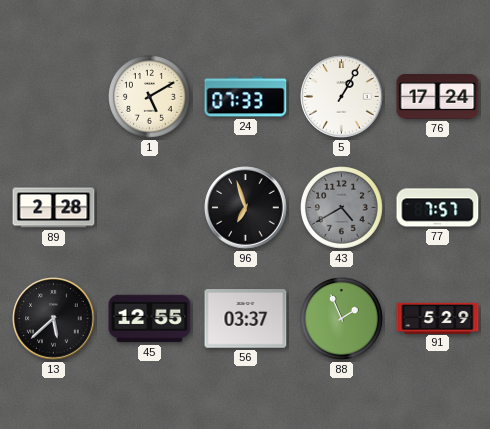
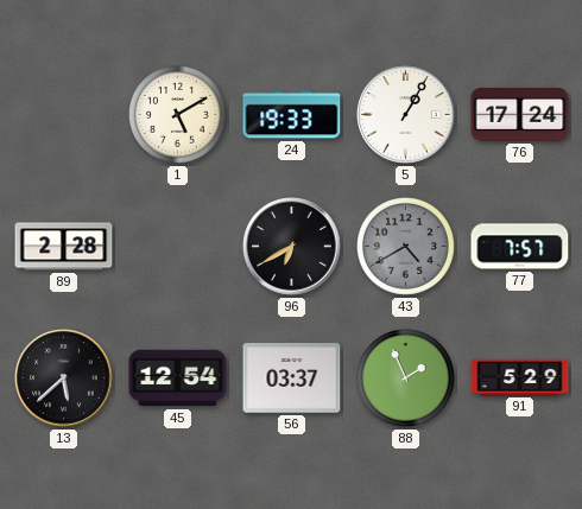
24: 07:33 -> 19:33
96: 6:57 -> 6:40
45: 12:55 -> 12:54
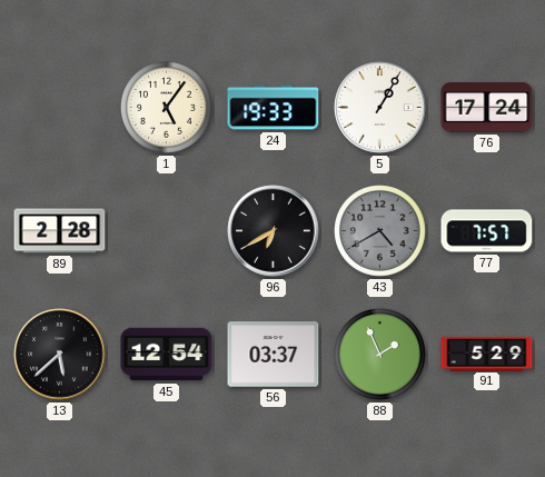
1: 5:10 -> 5:06
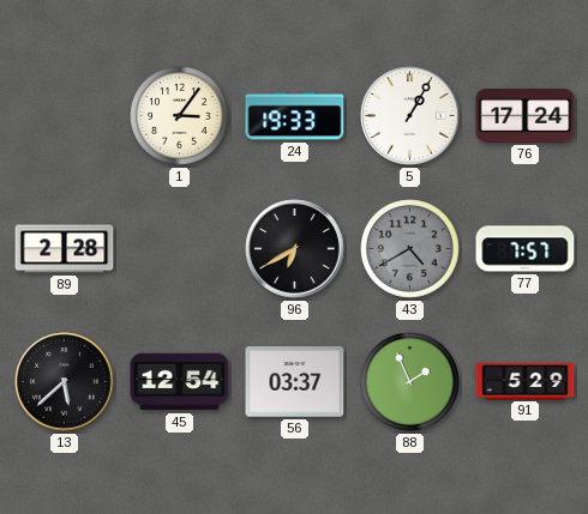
1: 5:06 -> 3:06
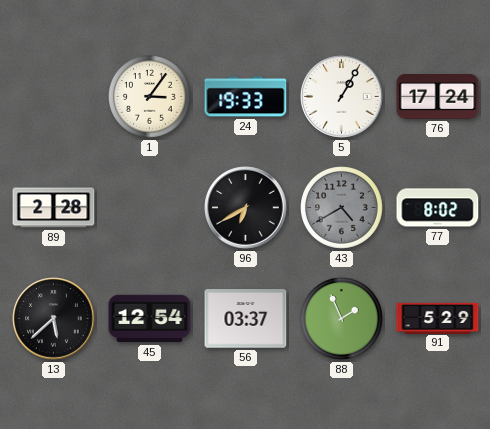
77: 7:57 -> 8:02
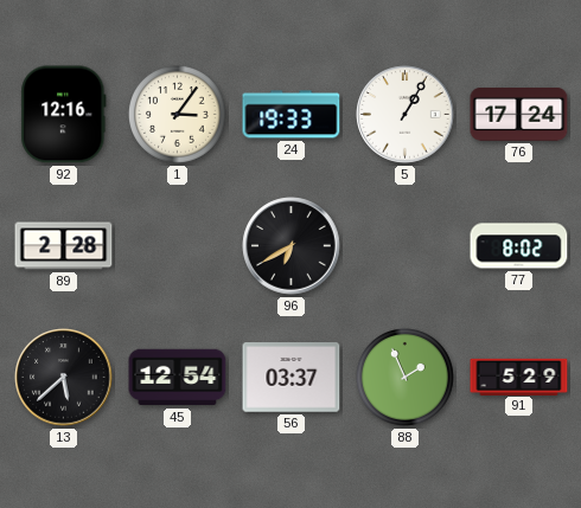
92: none -> 12:16
43: 4:40 -> none
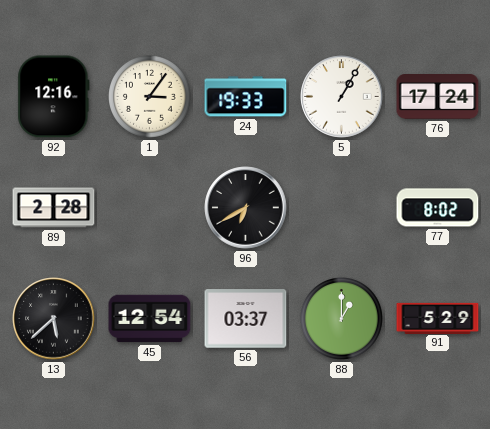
88: 1:56 -> 1:00
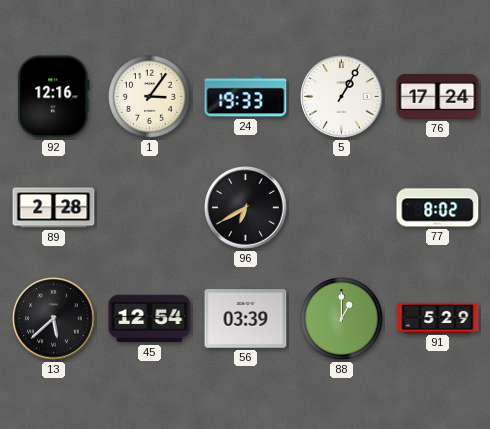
56: 03:37 -> 03:39
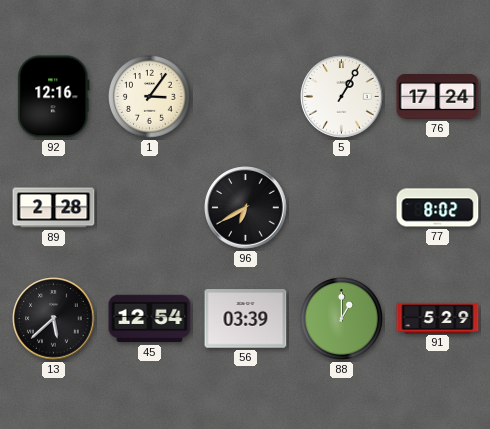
24: 19:33 -> none
